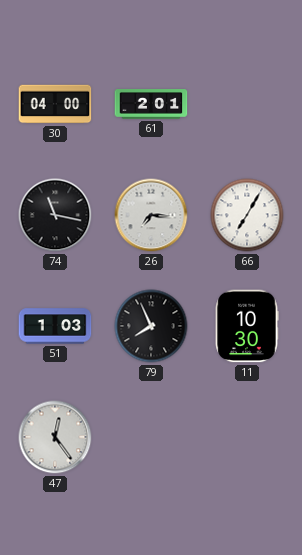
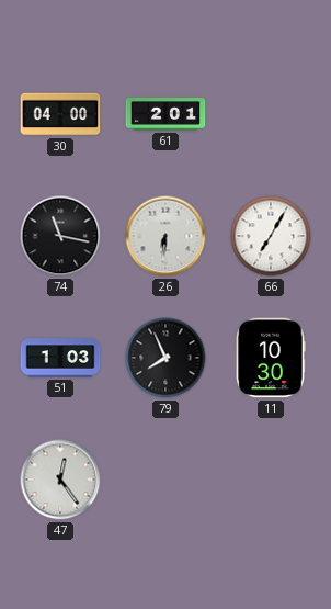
26: 7:16 -> 6:31
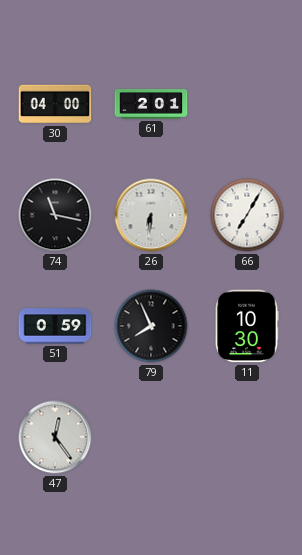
51: 1:03 -> 0:59
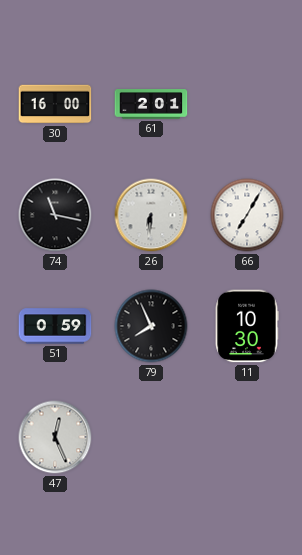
30: 04:00 -> 16:00
47: 12:24 -> 12:26
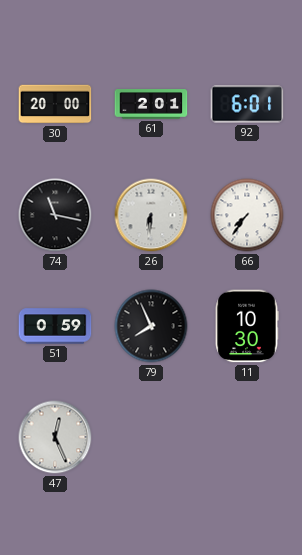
30: 16:00 -> 20:00
92: none -> 6:01
66: 7:05 -> 7:36
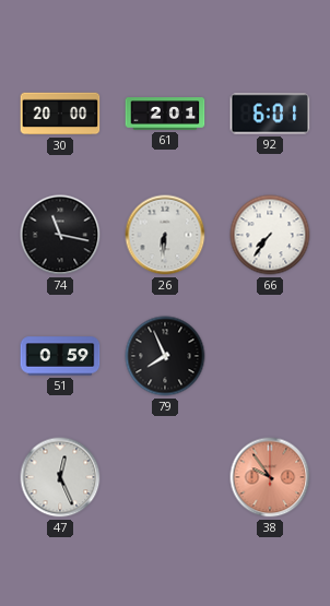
11: 10:30 -> none
38: none -> 9:54
